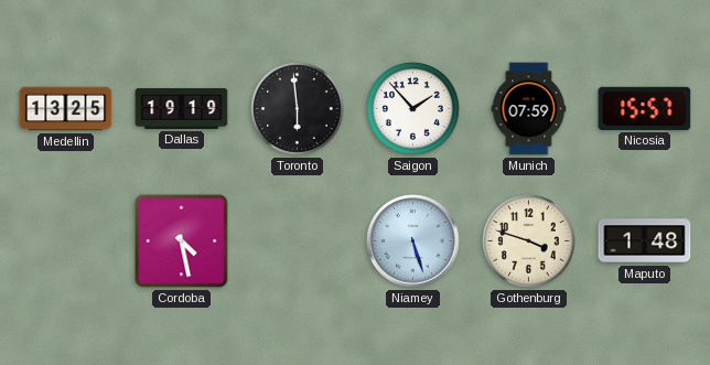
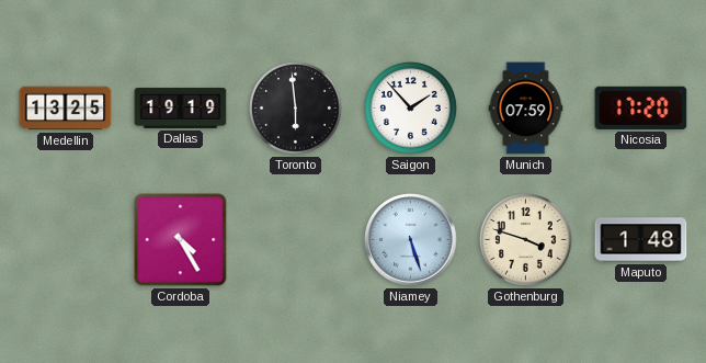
Nicosia: 15:57 -> 17:20
Cordoba: 4:28 -> 4:25
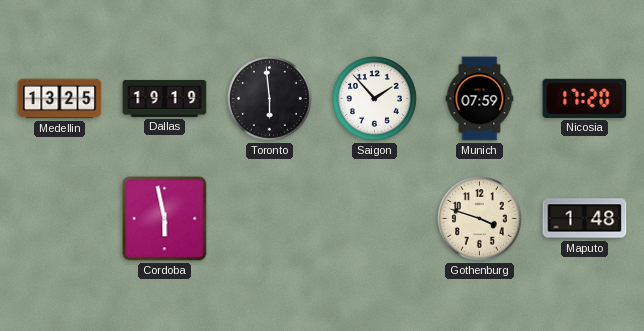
Cordoba: 4:25 -> 5:58
Niamey: 5:27 -> none
